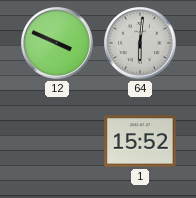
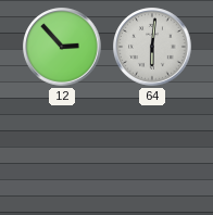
12: 3:49 -> 2:53
1: 15:52 -> none
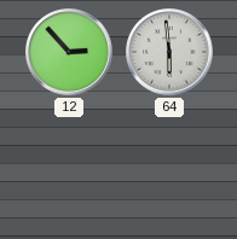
64: 6:01 -> 5:59
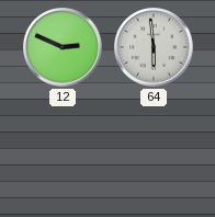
12: 2:53 -> 2:49
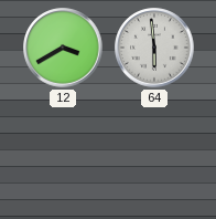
12: 2:49 -> 3:40
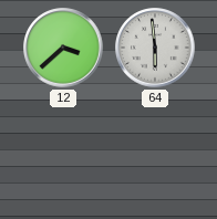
12: 3:40 -> 3:38
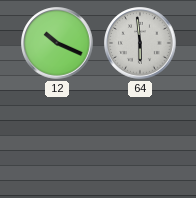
12: 3:38 -> 10:19
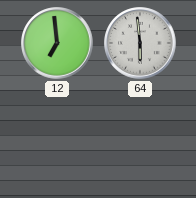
12: 10:19 -> 6:59
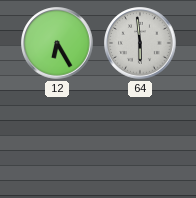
12: 6:59 -> 6:25
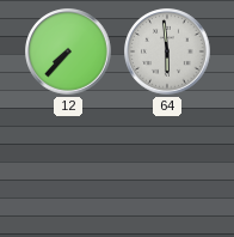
12: 6:25 -> 7:37
